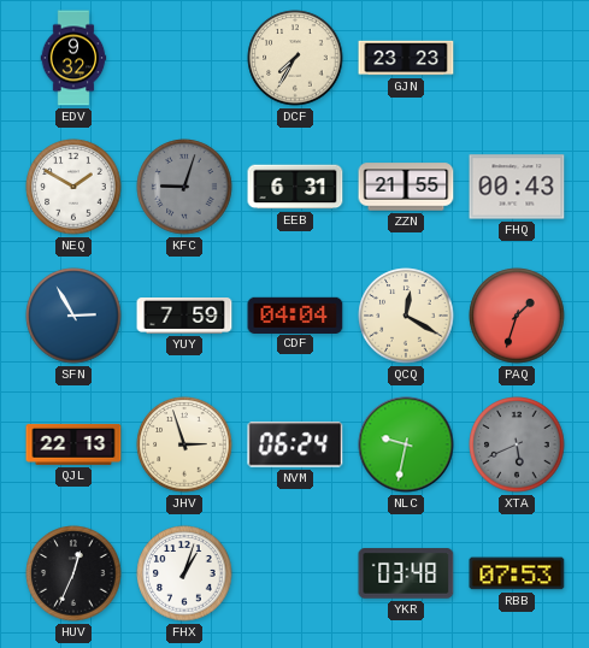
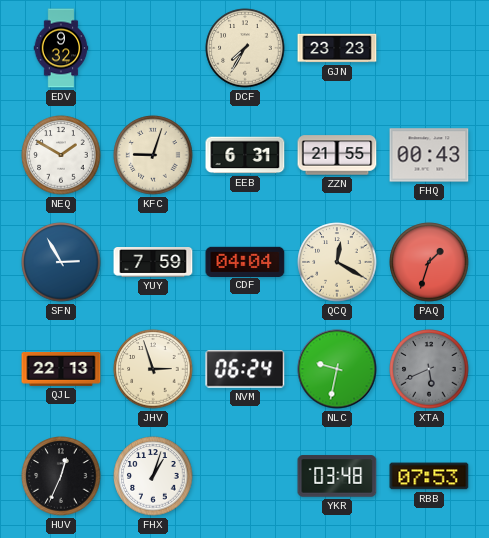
KFC dial: grey -> cream
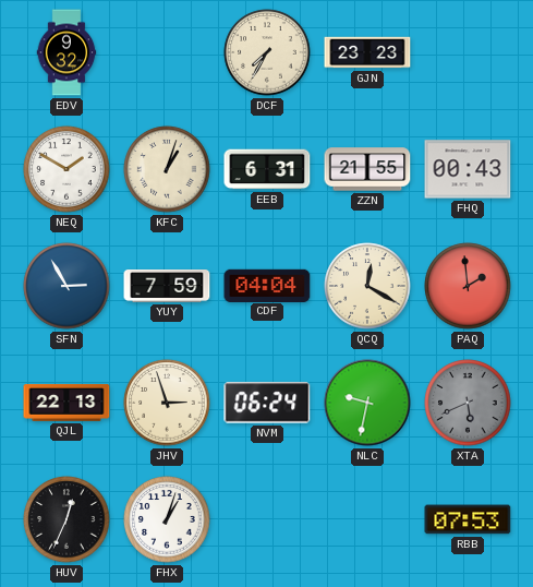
KFC: 9:03 -> 1:03
PAQ: 1:33 -> 1:59
YKR: 03:48 -> none
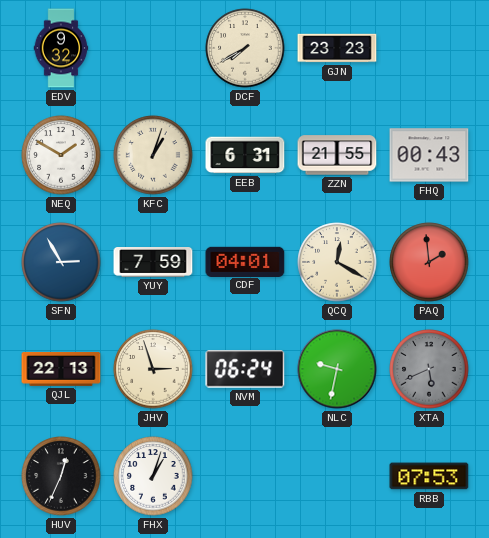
DCF: 7:35 -> 7:40
CDF: 04:04 -> 04:01
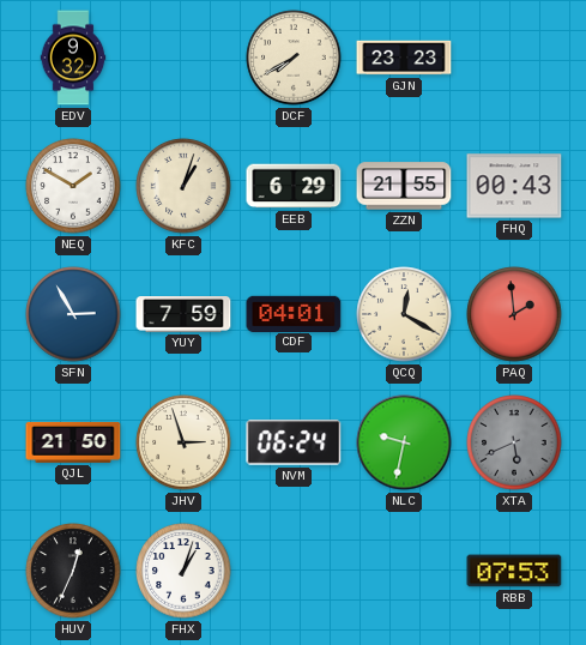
EEB: 6:31 -> 6:29
QJL: 22:13 -> 21:50
